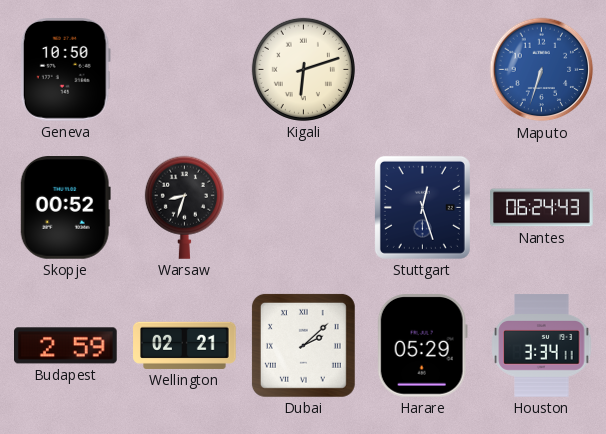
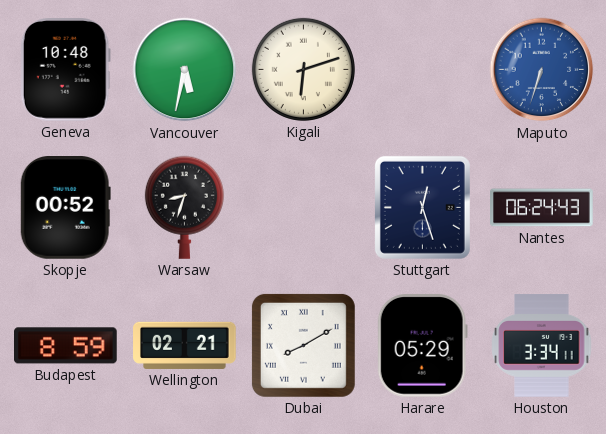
Geneva: 10:50 -> 10:48
Vancouver: none -> 5:32
Budapest: 2:59 -> 8:59
Dubai: 2:08 -> 8:10
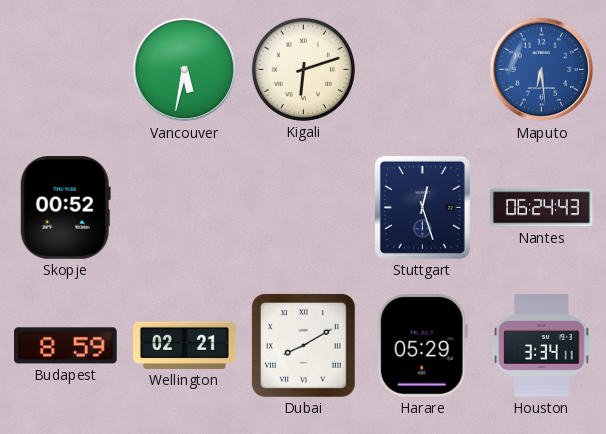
Geneva: 10:48 -> none
Maputo: 6:33 -> 6:29
Warsaw: 8:33 -> none
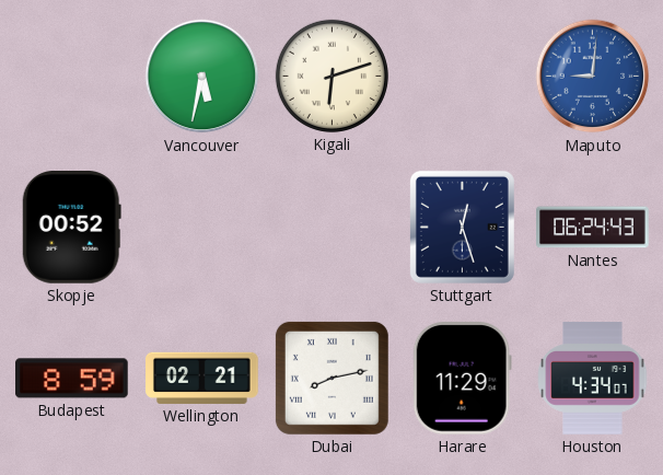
Maputo: 6:29 -> 9:01
Dubai: 8:10 -> 8:13
Harare: 05:29 -> 11:29
Houston: 3:34 -> 4:34
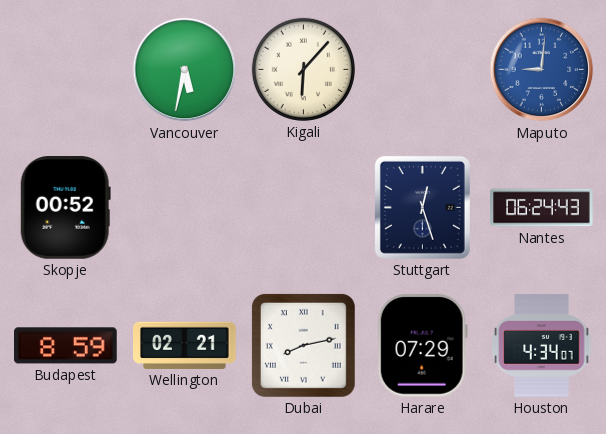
Kigali: 6:12 -> 6:07
Harare: 11:29 -> 07:29
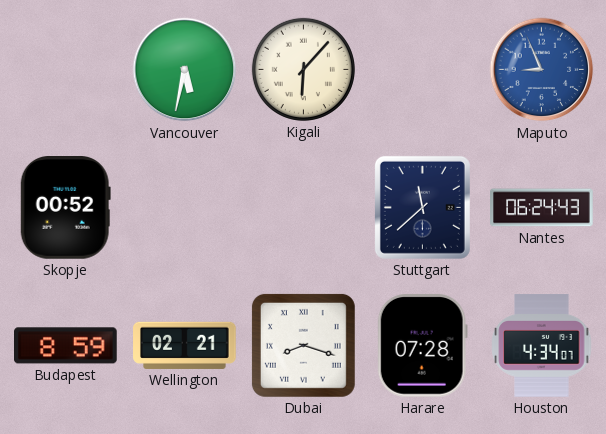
Maputo: 9:01 -> 8:56
Stuttgart: 12:27 -> 11:38
Dubai: 8:13 -> 8:18
Harare: 07:29 -> 07:28
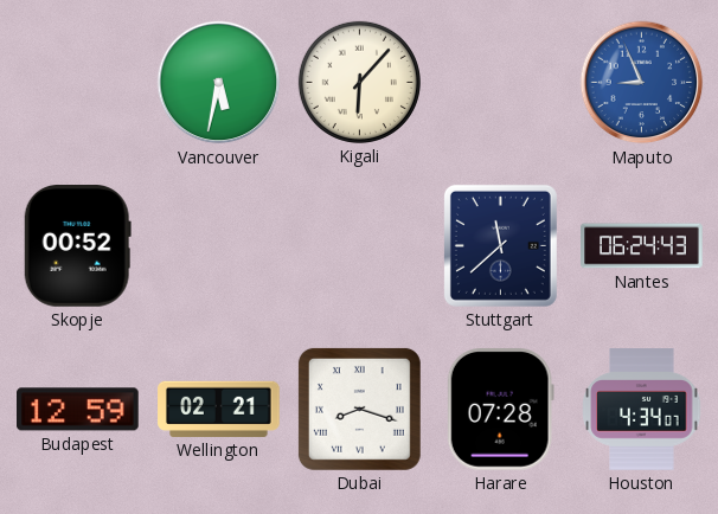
Budapest: 8:59 -> 12:59
